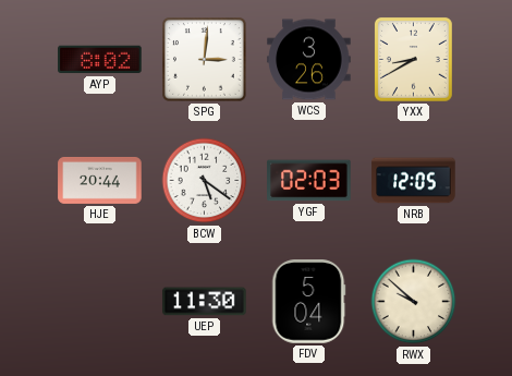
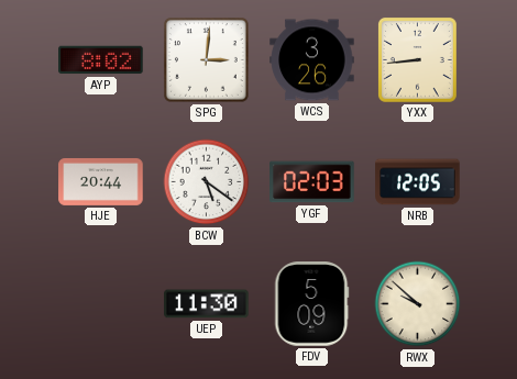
YXX: 8:40 -> 8:44
FDV: 5:04 -> 5:09
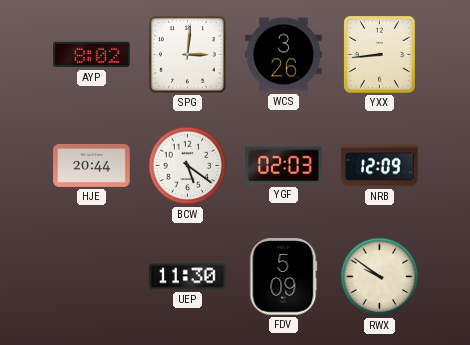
NRB: 12:05 -> 12:09
RWX: 9:52 -> 9:51
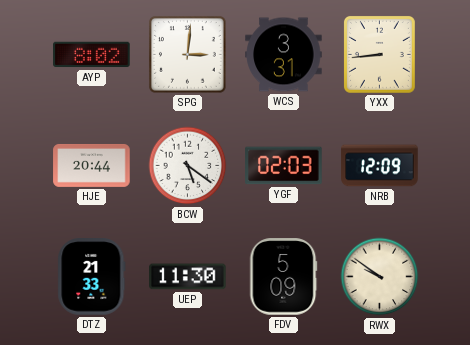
WCS: 3:26 -> 3:31
DTZ: none -> 21:33
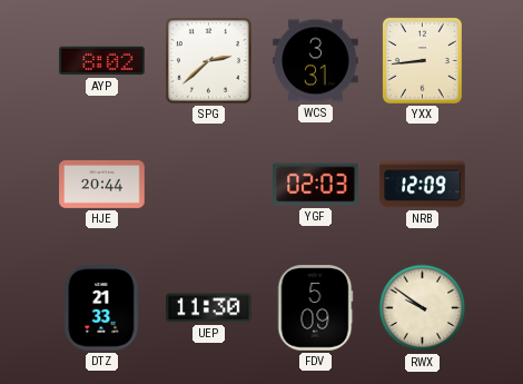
SPG: 3:01 -> 2:38
BCW: 5:21 -> none
